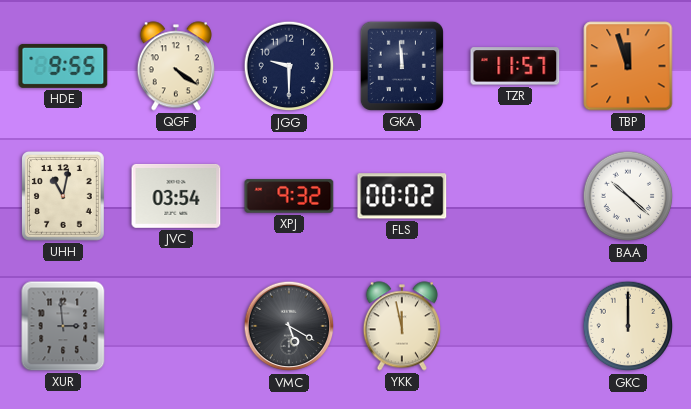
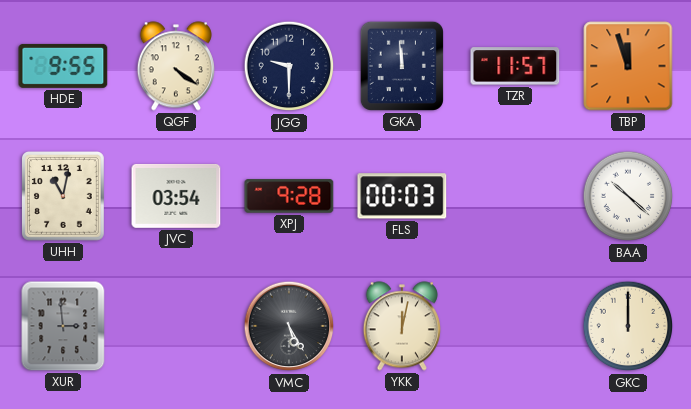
XPJ: 9:32 -> 9:28
FLS: 00:02 -> 00:03
VMC: 5:20 -> 5:25
YKK: 11:58 -> 12:02
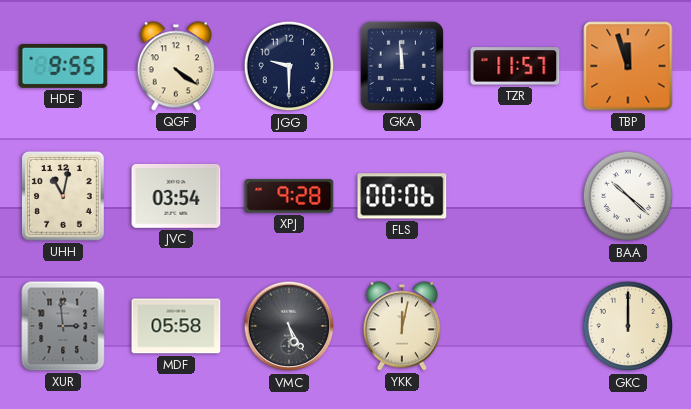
FLS: 00:03 -> 00:06
MDF: none -> 05:58
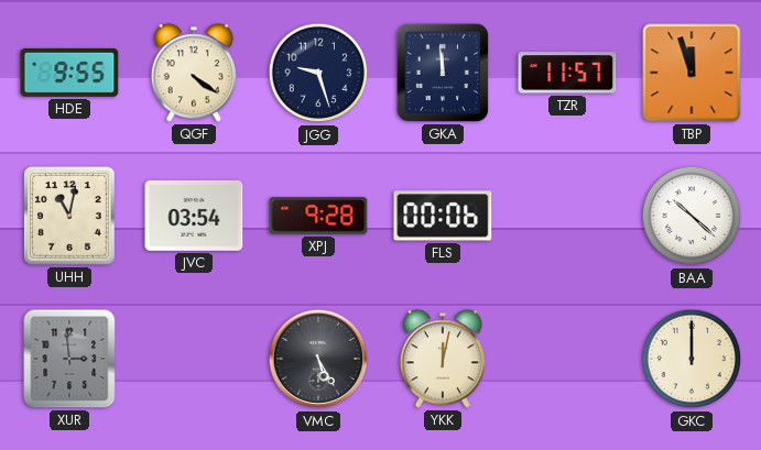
JGG: 9:30 -> 9:27
MDF: 05:58 -> none
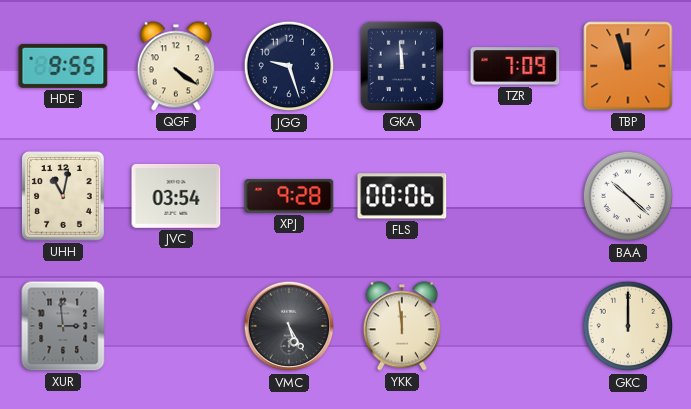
TZR: 11:57 -> 7:09
YKK: 12:02 -> 11:59
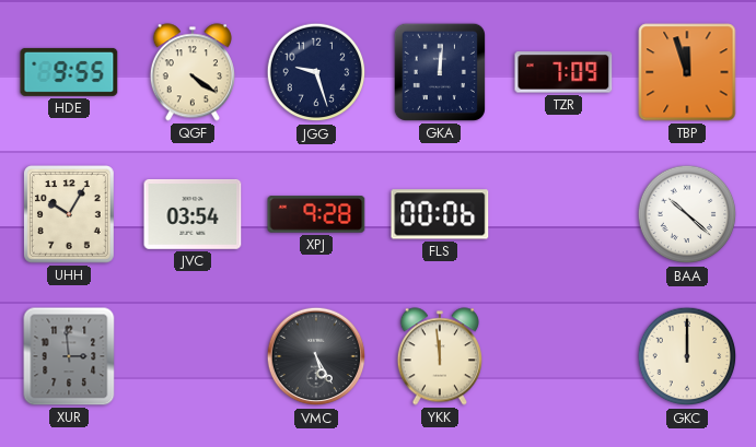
GKA: 11:59 -> 12:01
UHH: 11:02 -> 10:05
